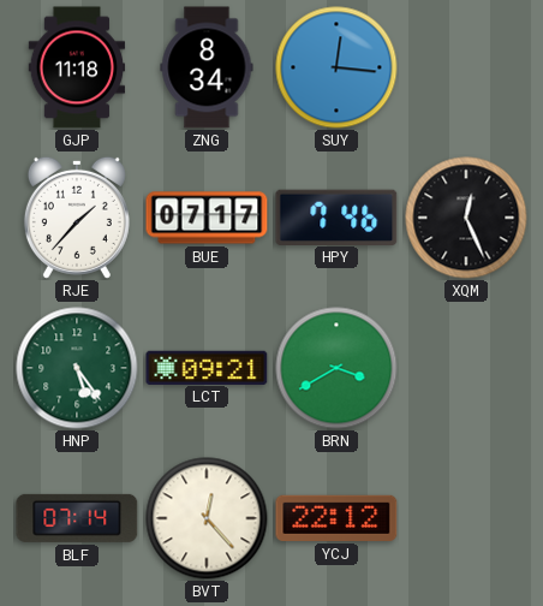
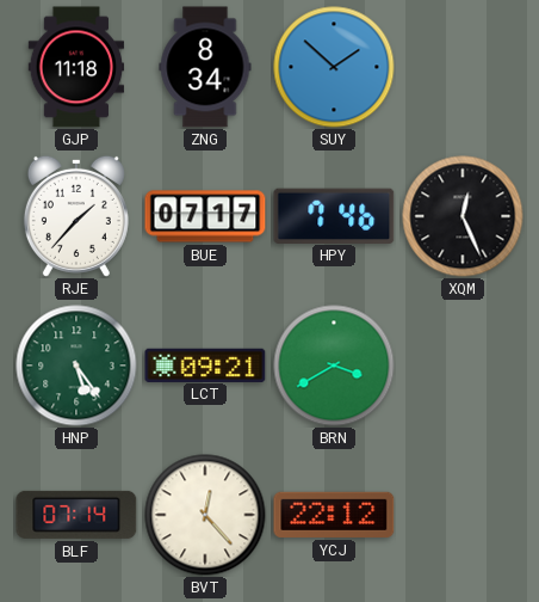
SUY: 12:16 -> 1:52
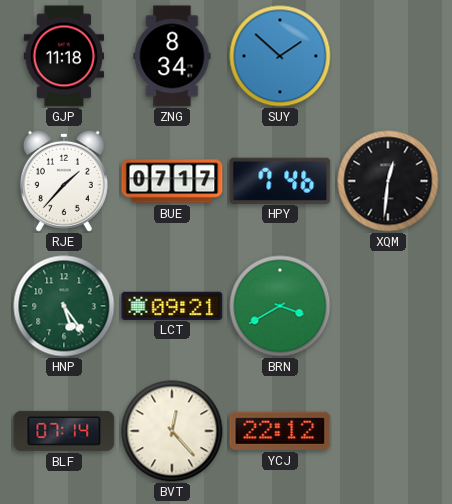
XQM: 12:26 -> 12:31
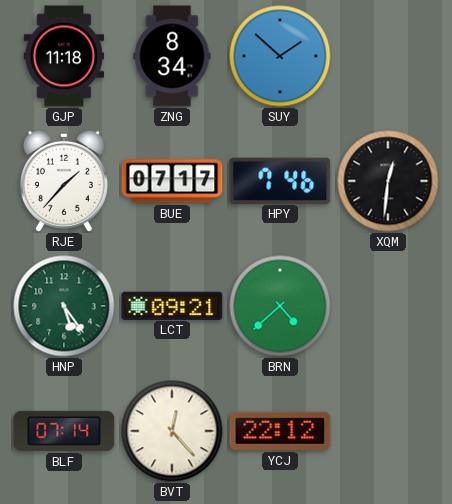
BRN: 3:40 -> 4:38
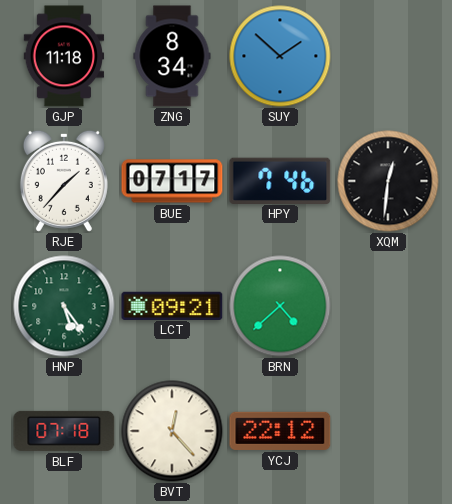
BLF: 07:14 -> 07:18
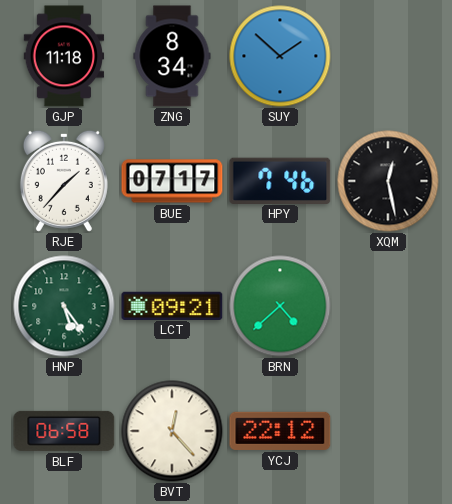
XQM: 12:31 -> 12:28
BLF: 07:18 -> 06:58
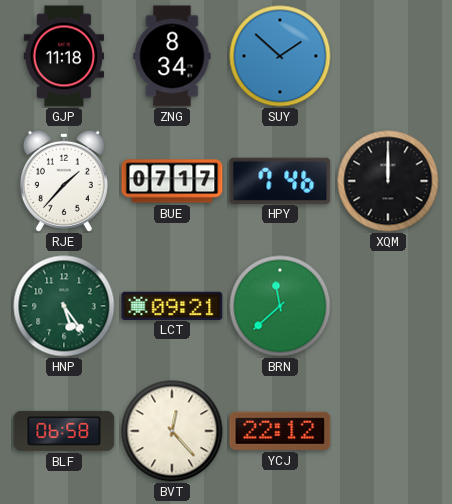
XQM: 12:28 -> 12:00
BRN: 4:38 -> 11:38
